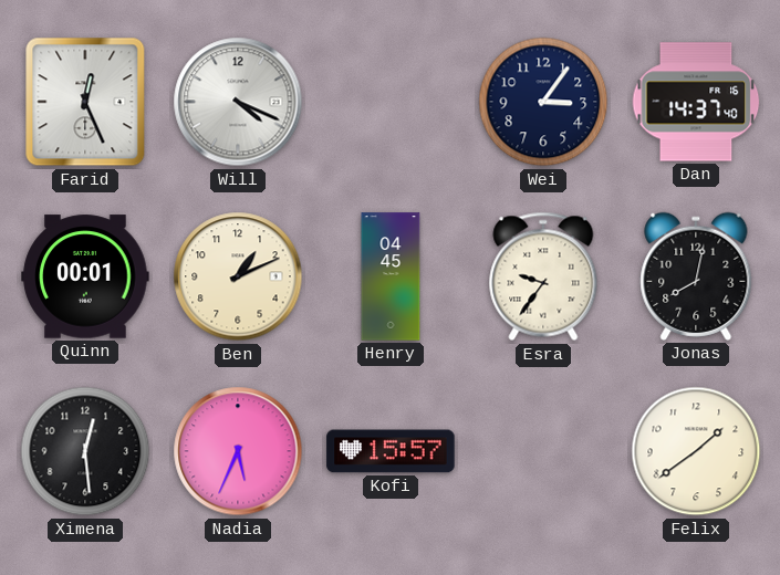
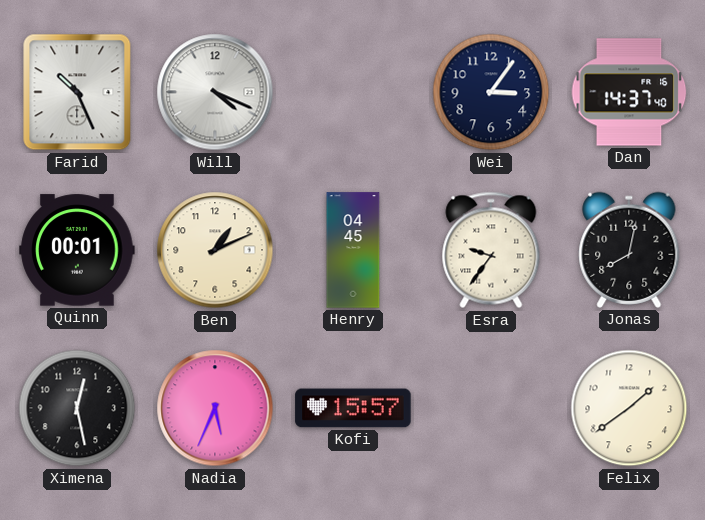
Farid: 12:26 -> 10:26
Ximena: 12:29 -> 12:28
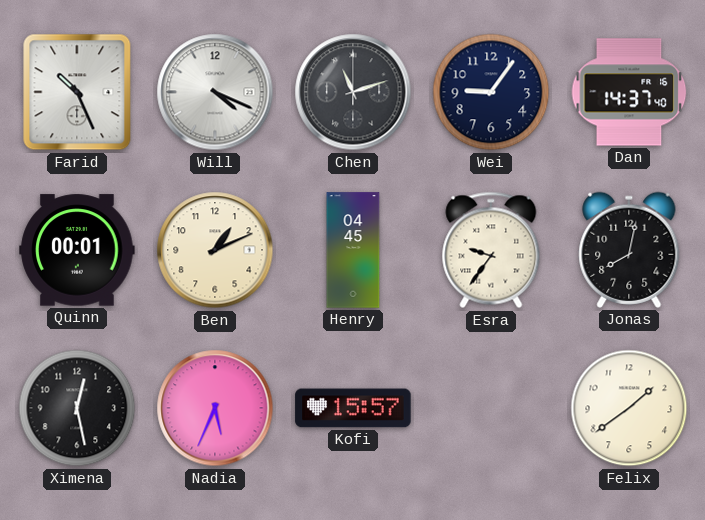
Chen: none -> 11:12
Wei: 3:06 -> 9:06
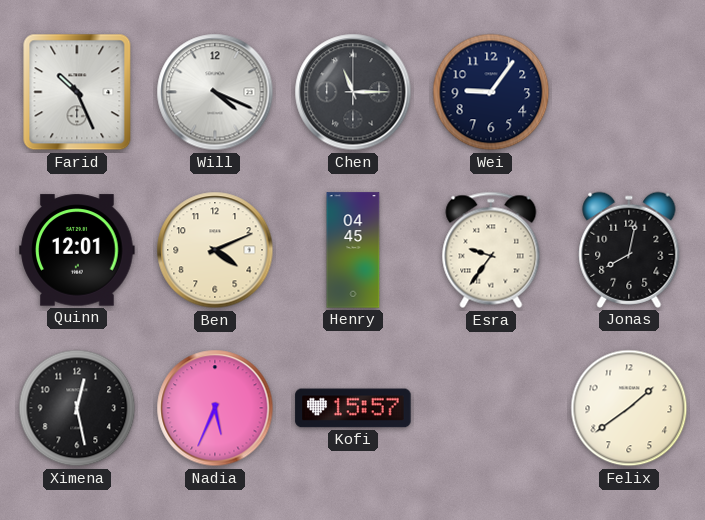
Chen: 11:12 -> 11:15
Dan: 14:37 -> none
Quinn: 00:01 -> 12:01
Ben: 1:11 -> 4:11
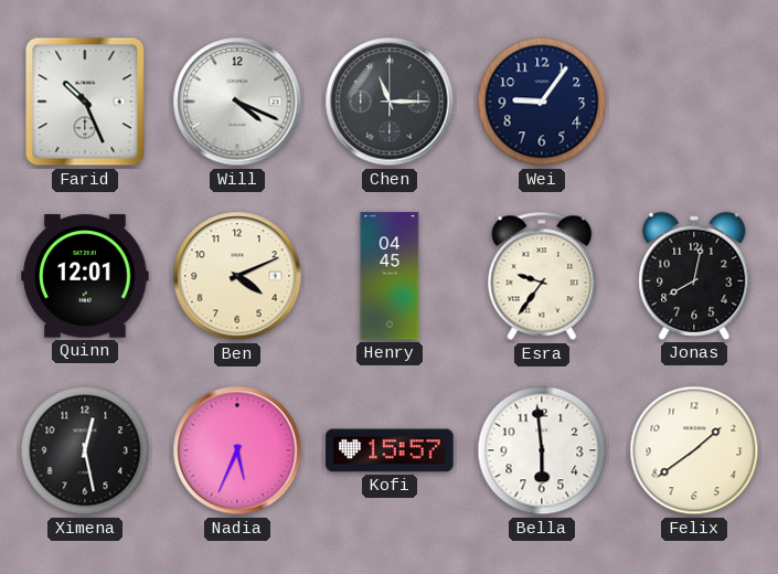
Bella: none -> 5:59
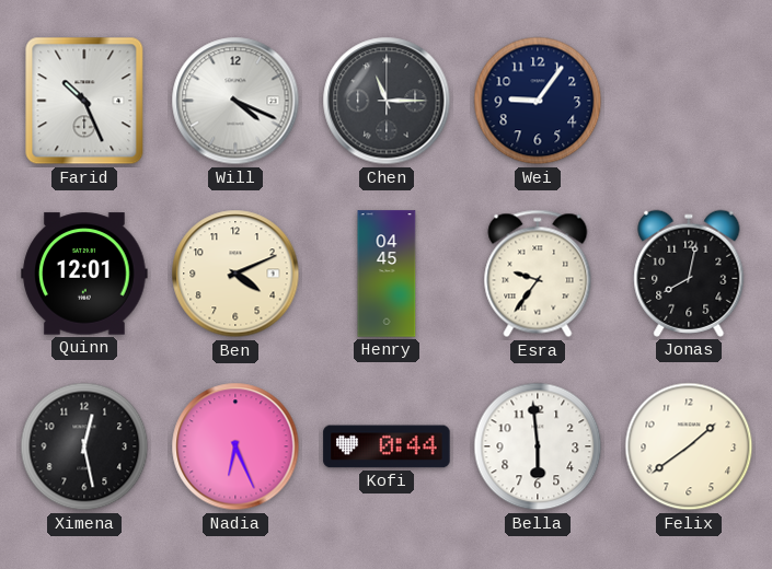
Nadia: 5:34 -> 6:26
Kofi: 15:57 -> 0:44
